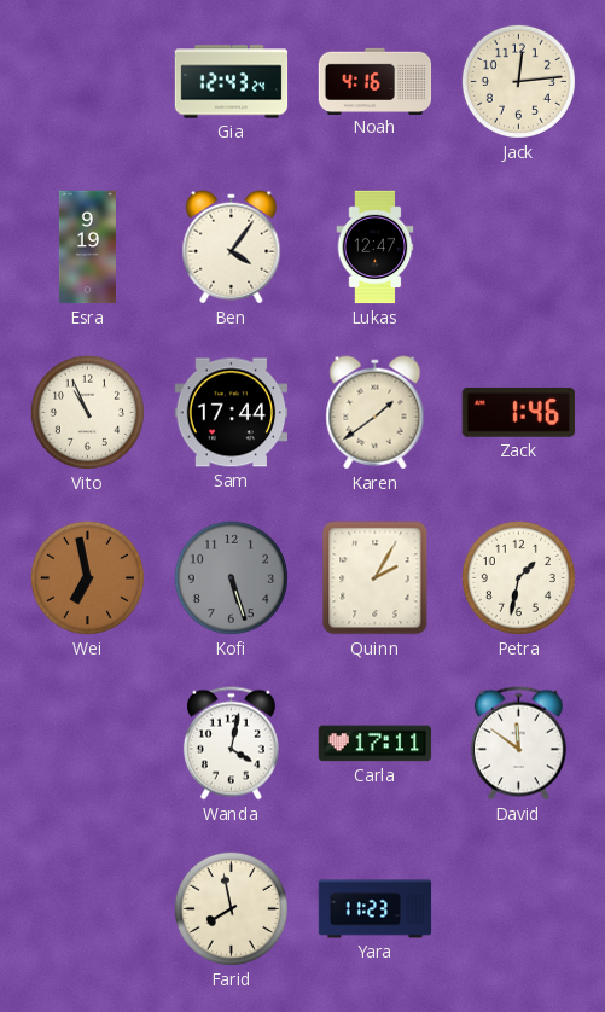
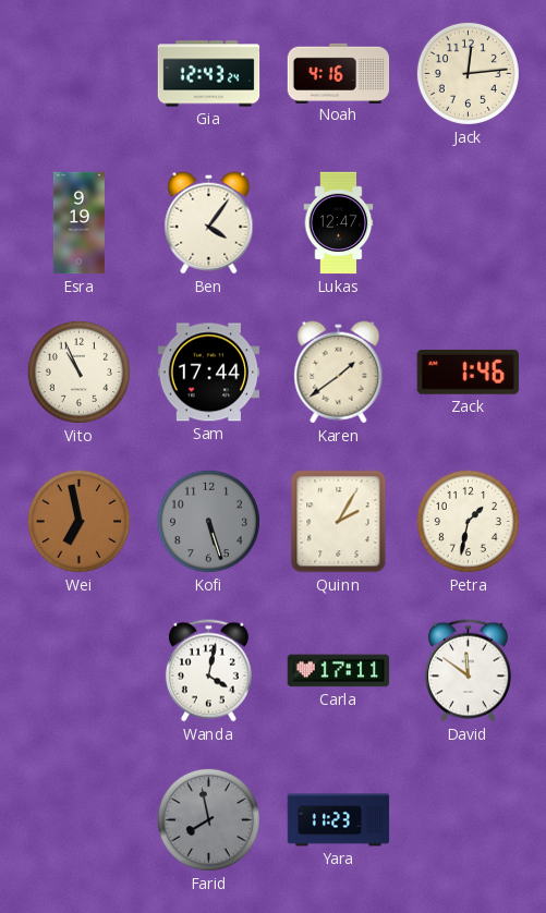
Farid dial: cream -> grey
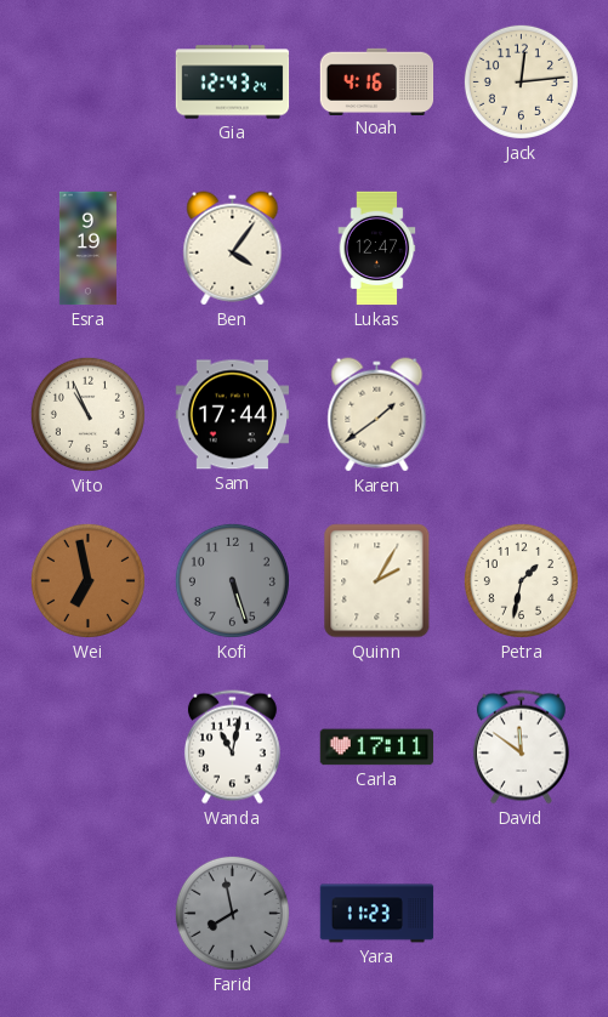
Zack: 1:46 -> none
Wanda: 4:02 -> 11:02
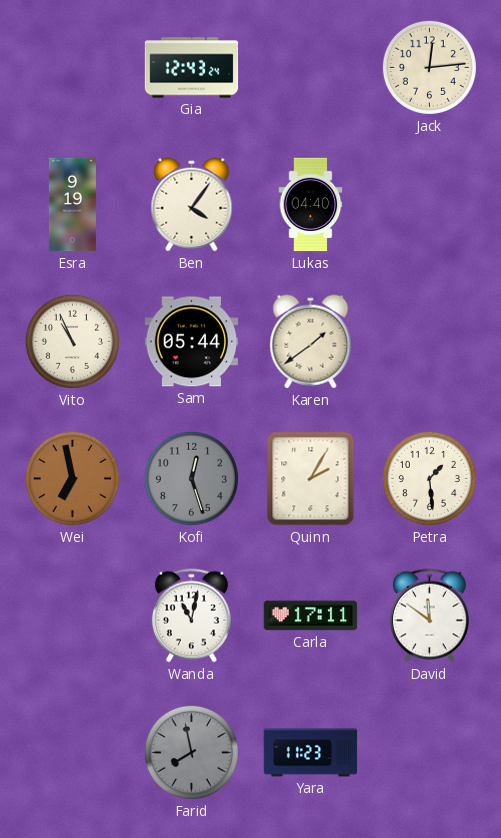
Noah: 4:16 -> none
Lukas: 12:47 -> 04:40
Sam: 17:44 -> 05:44
Kofi: 5:27 -> 12:27
Petra: 1:32 -> 1:29
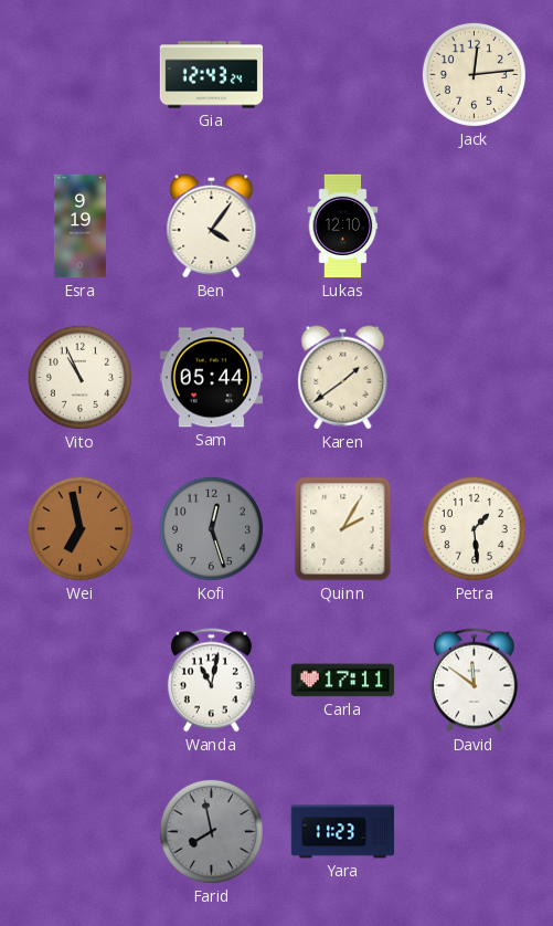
Lukas: 04:40 -> 12:10
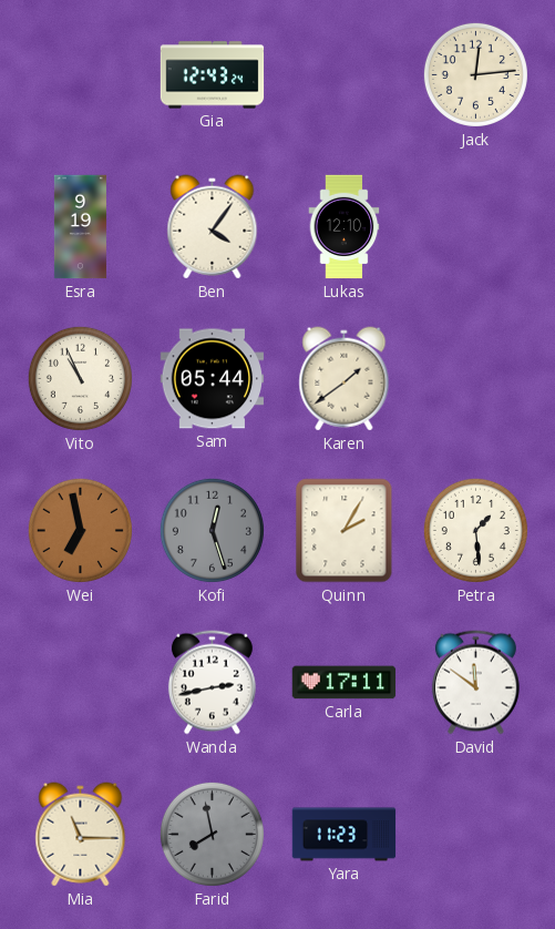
Wanda: 11:02 -> 2:43
Mia: none -> 11:15
